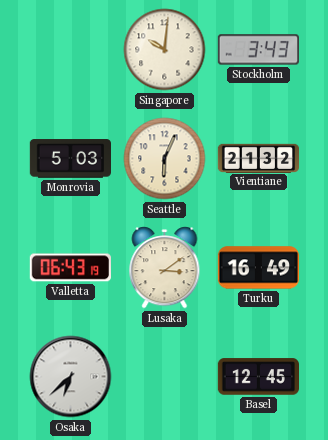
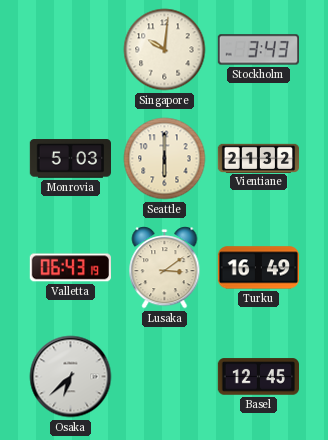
Seattle: 6:04 -> 6:00
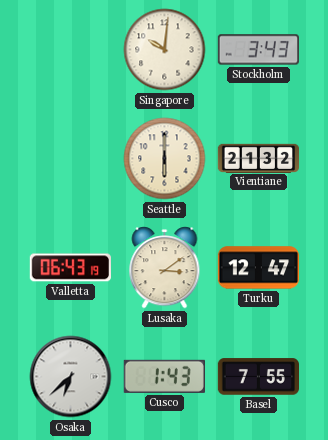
Monrovia: 5:03 -> none
Turku: 16:49 -> 12:47
Cusco: none -> 1:43
Basel: 12:45 -> 7:55
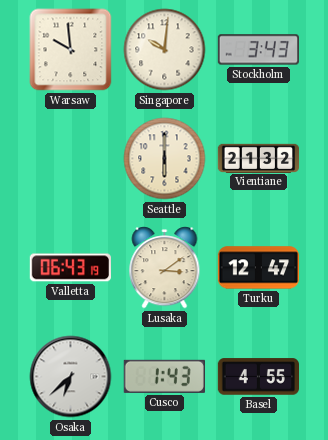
Warsaw: none -> 9:59
Basel: 7:55 -> 4:55
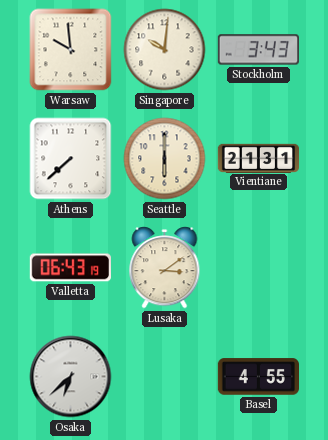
Athens: none -> 7:38
Vientiane: 21:32 -> 21:31
Turku: 12:47 -> none
Cusco: 1:43 -> none
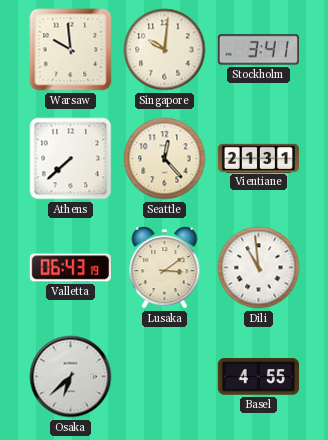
Stockholm: 3:43 -> 3:41
Seattle: 6:00 -> 12:23
Dili: none -> 10:59
